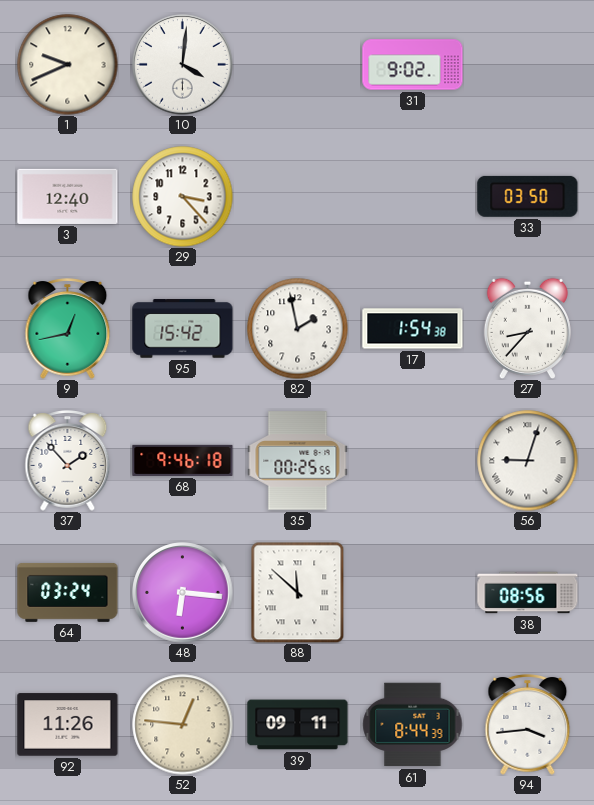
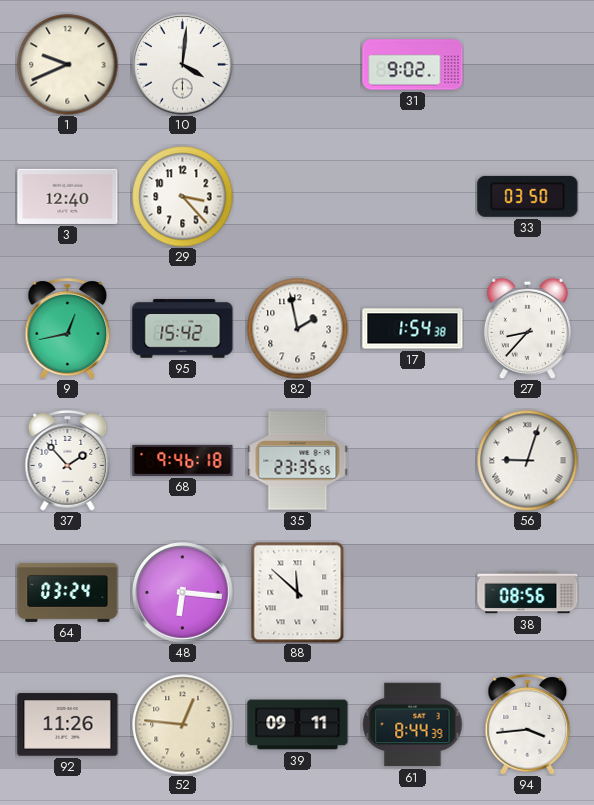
35: 00:25 -> 23:35
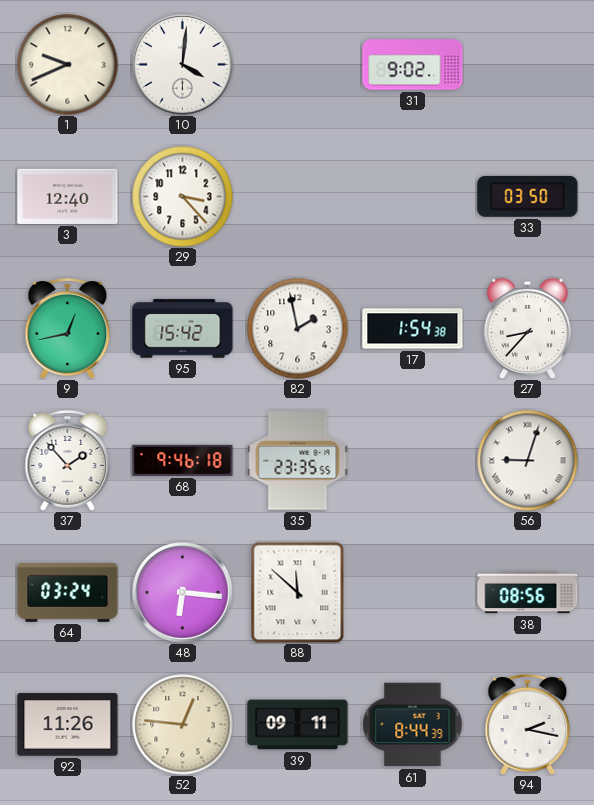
94: 3:44 -> 2:17
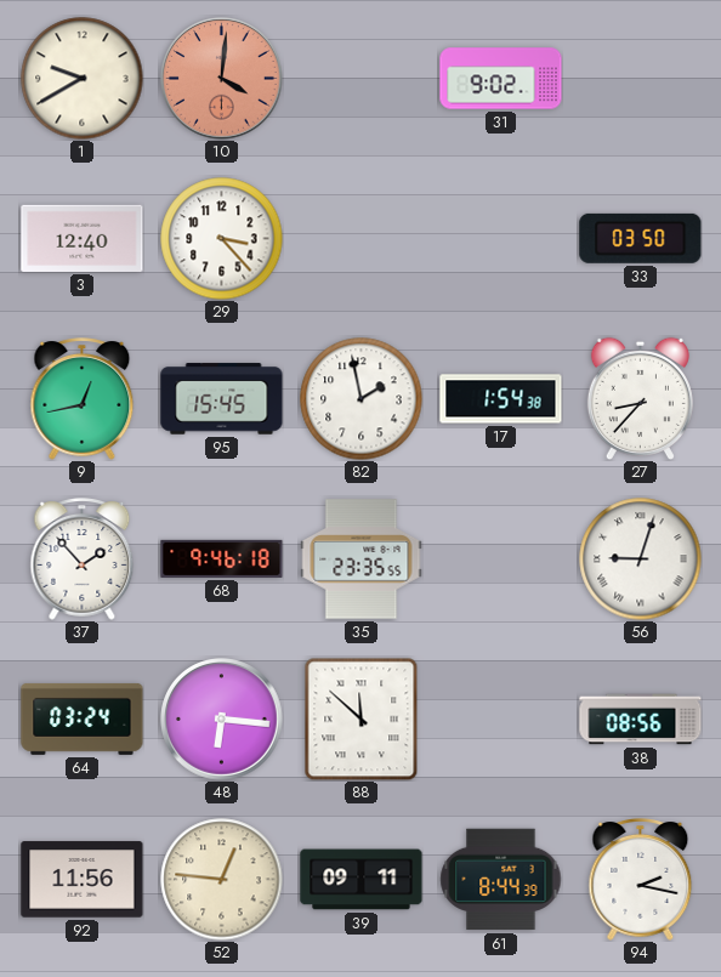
1: 9:41 -> 9:40
10 dial: white -> salmon
95: 15:42 -> 15:45
92: 11:26 -> 11:56
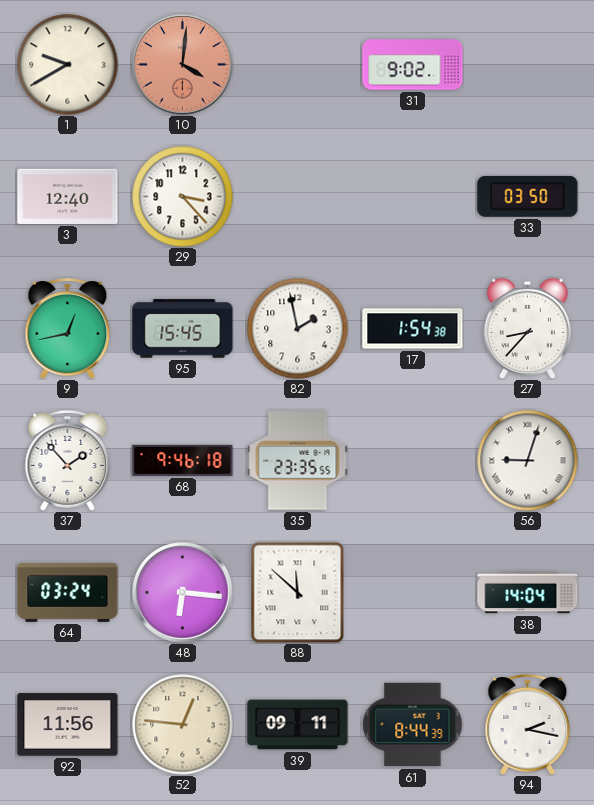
38: 08:56 -> 14:04
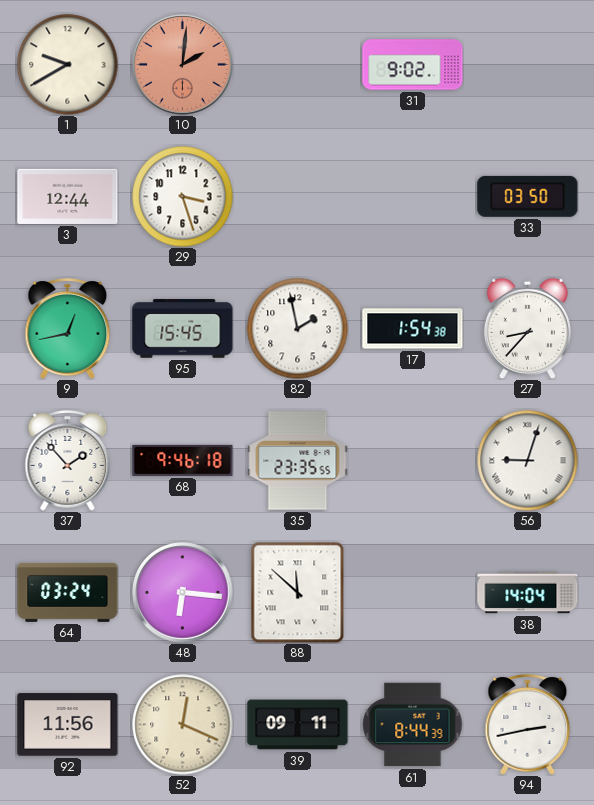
10: 4:01 -> 2:01
3: 12:40 -> 12:44
29: 3:23 -> 3:27
52: 12:46 -> 12:19
94: 2:17 -> 2:43
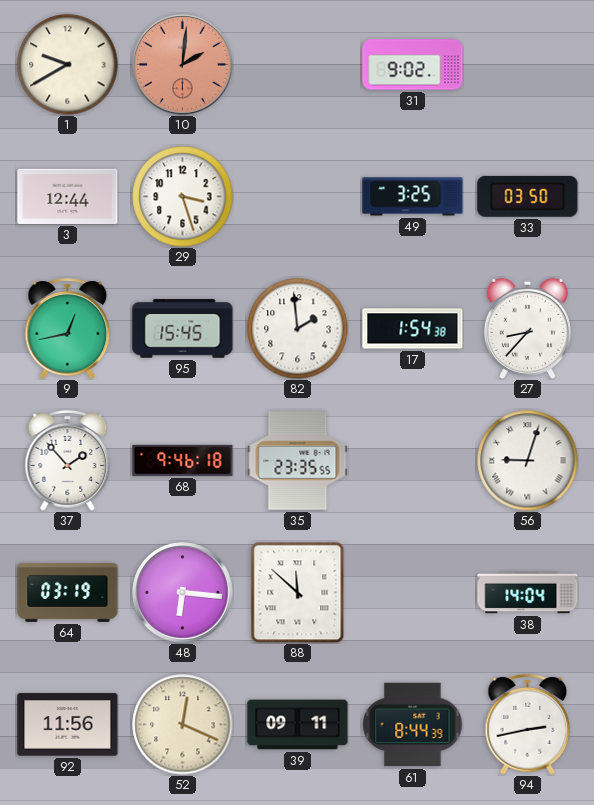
49: none -> 3:25
82: 1:58 -> 1:59
64: 03:24 -> 03:19
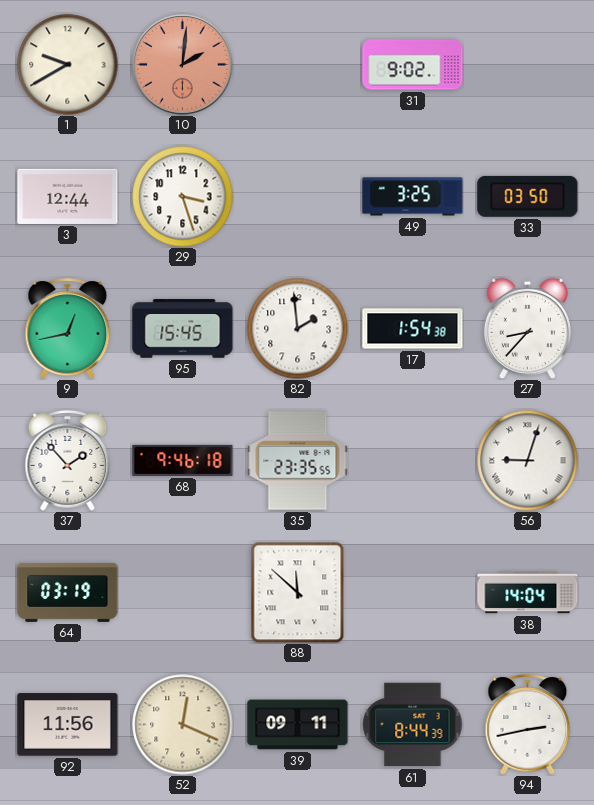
48: 6:16 -> none
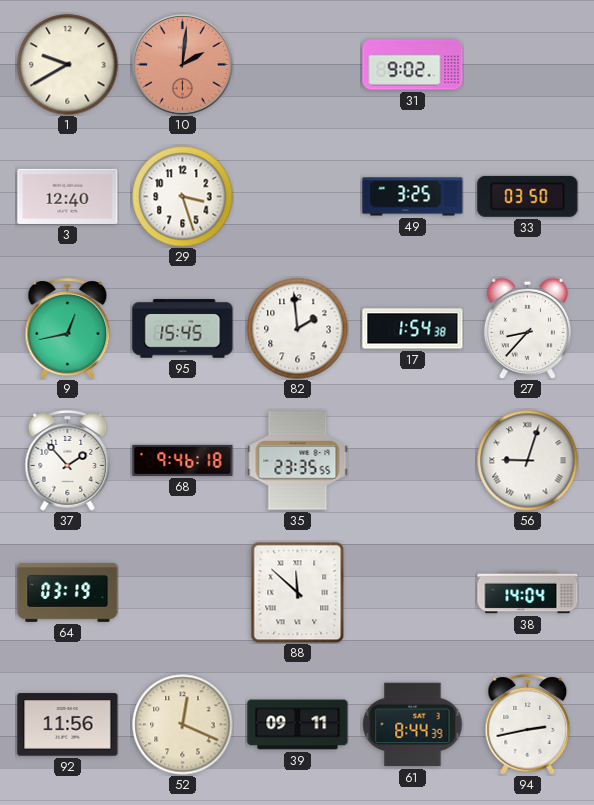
3: 12:44 -> 12:40
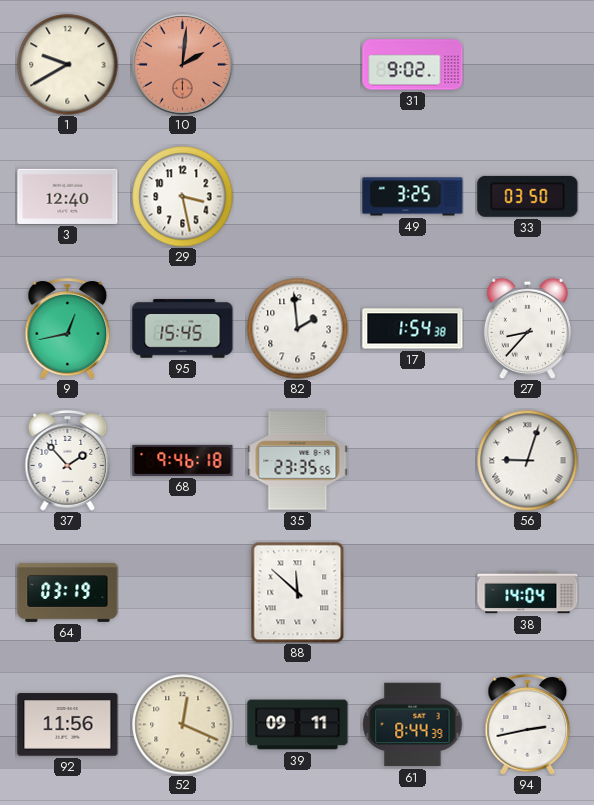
29: 3:27 -> 3:28
